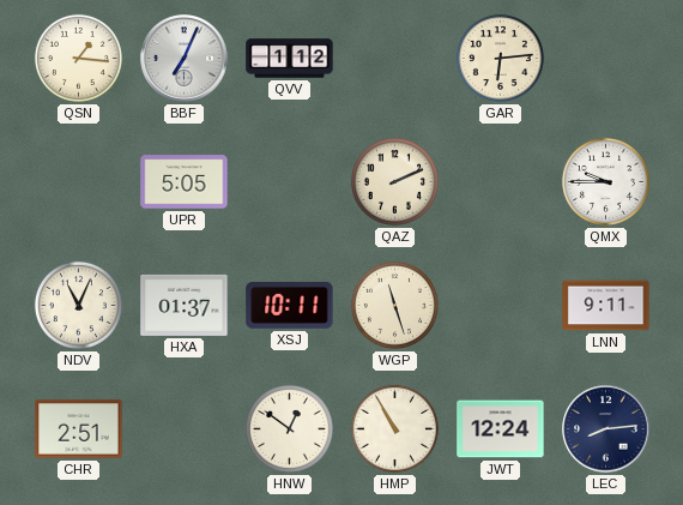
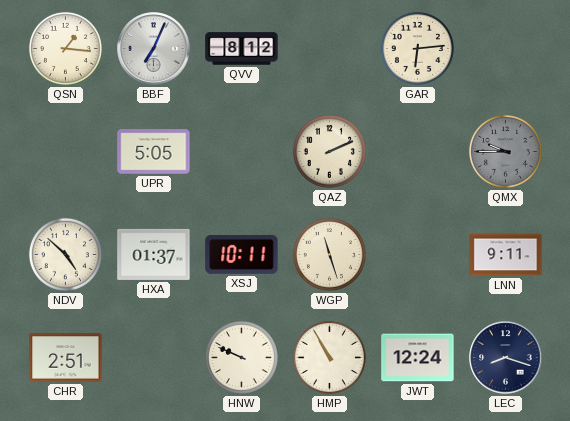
QVV: 1:12 -> 8:12
QMX dial: white -> grey
NDV: 11:04 -> 4:52
HNW: 12:51 -> 9:49
LEC: 8:14 -> 8:18
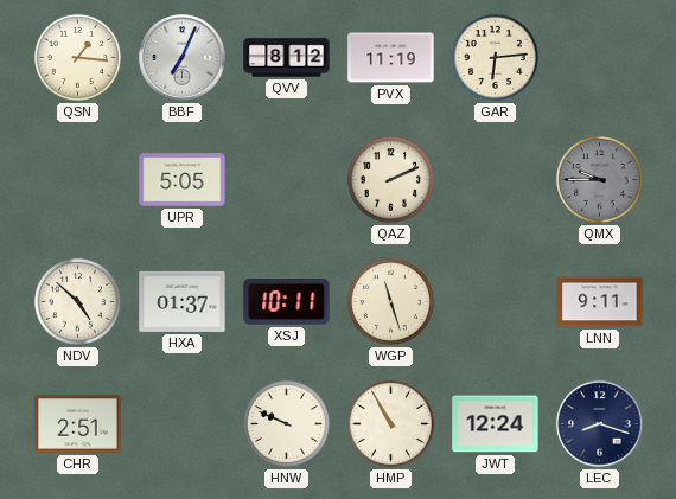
PVX: none -> 11:19
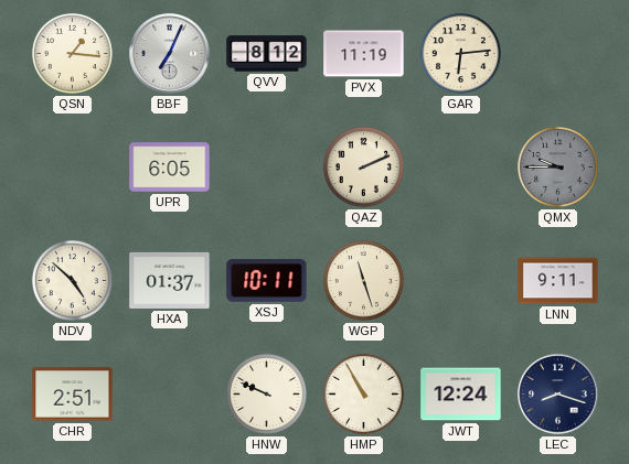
UPR: 5:05 -> 6:05
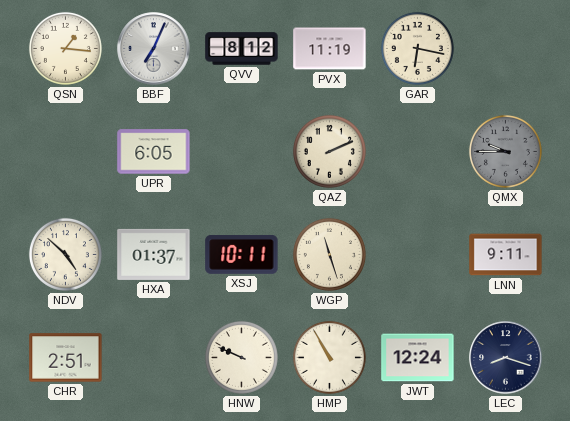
GAR: 6:14 -> 6:17
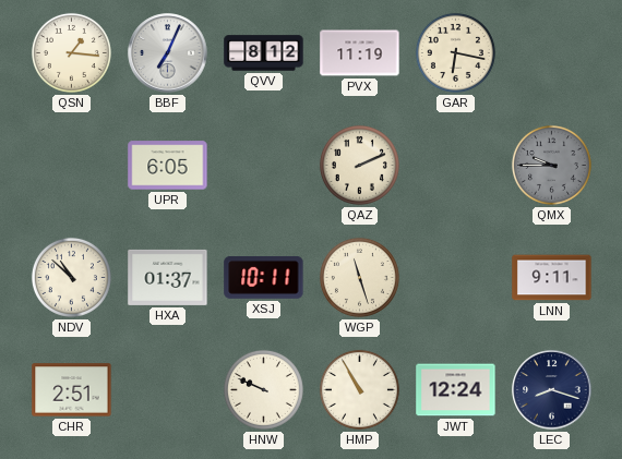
NDV: 4:52 -> 10:52
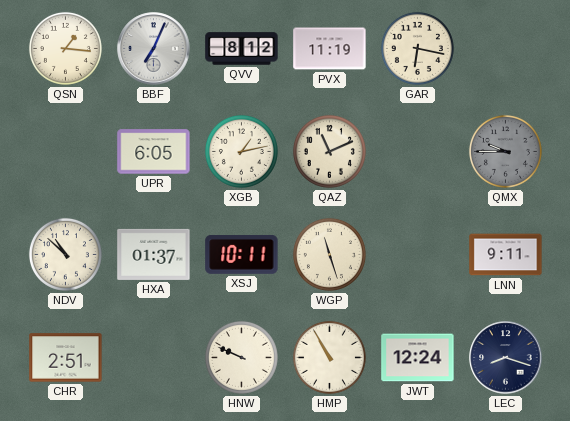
XGB: none -> 1:13
QAZ: 2:11 -> 11:11
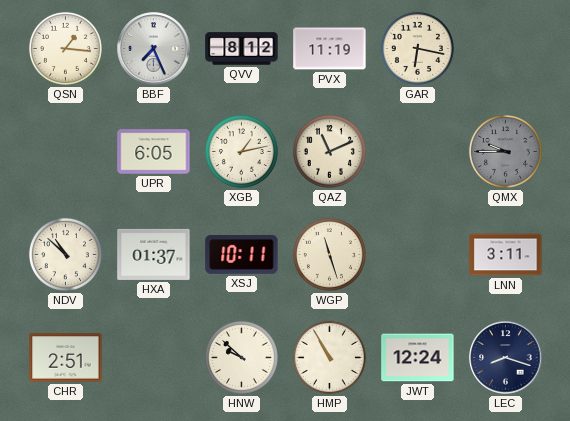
BBF: 7:04 -> 7:26
LNN: 9:11 -> 3:11
HNW: 9:49 -> 9:52
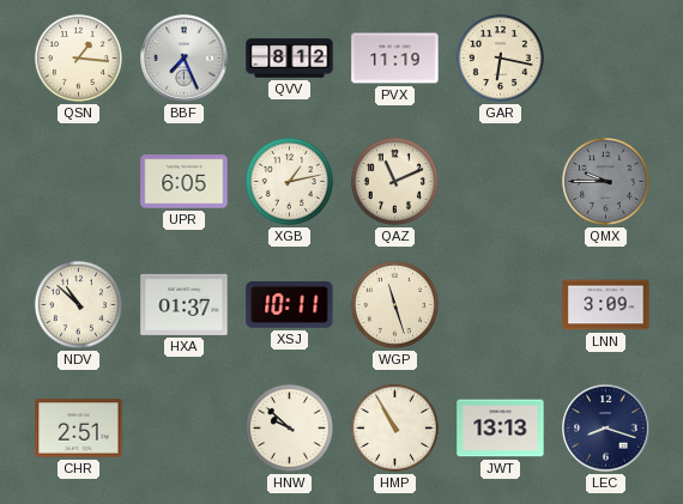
LNN: 3:11 -> 3:09
JWT: 12:24 -> 13:13
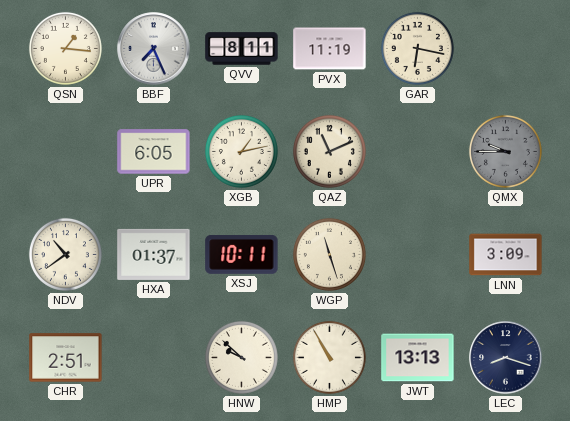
QVV: 8:12 -> 8:11
NDV: 10:52 -> 10:39
